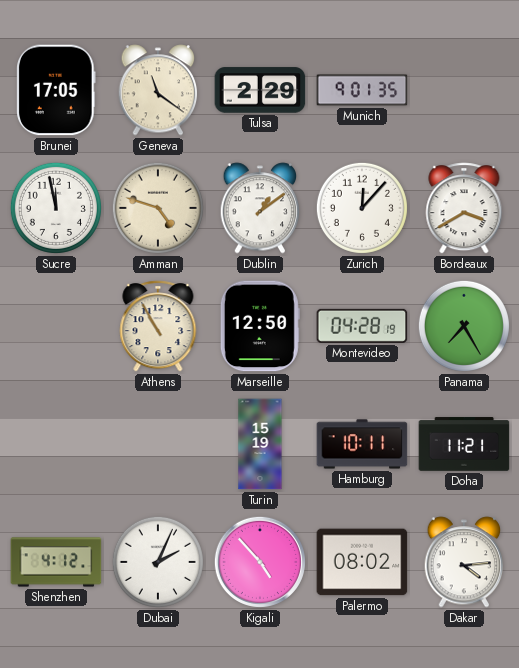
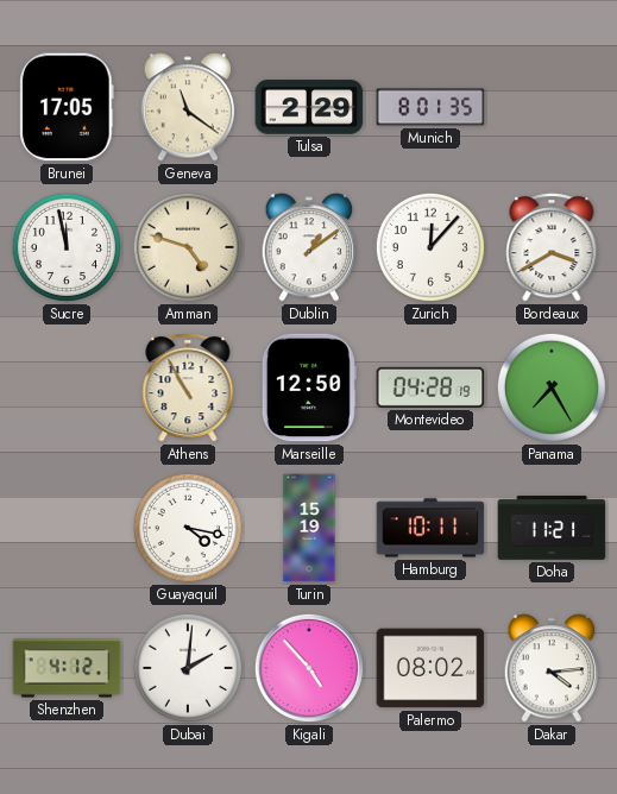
Munich: 9:01 -> 8:01
Guayaquil: none -> 4:17
Dubai: 2:04 -> 2:01
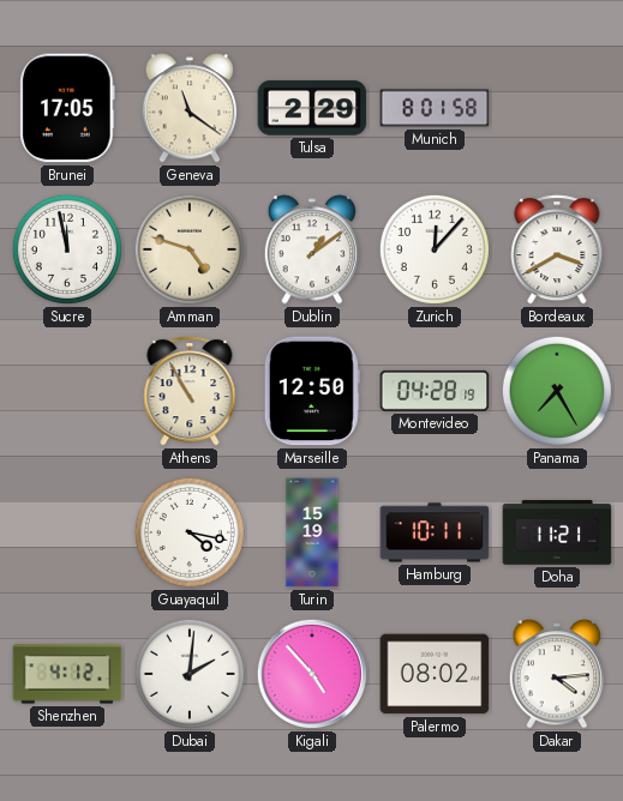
Munich: 8:01:35 -> 8:01:58
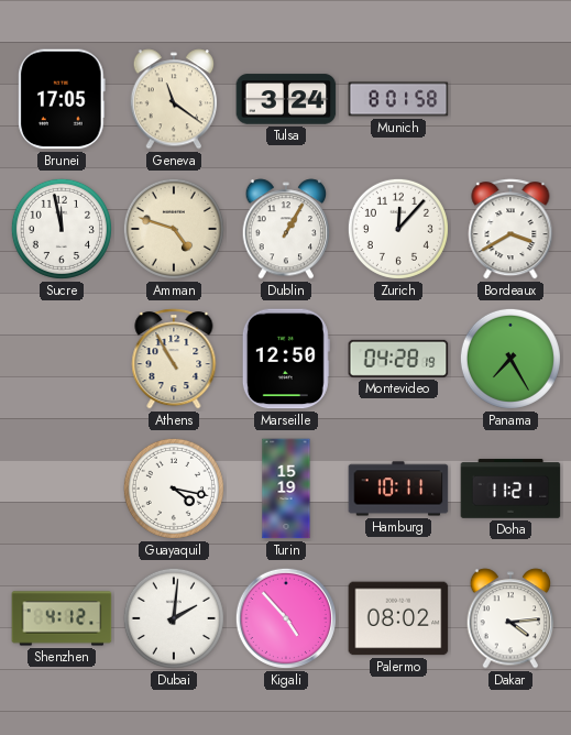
Tulsa: 2:29 -> 3:24
Dublin: 1:09 -> 1:05
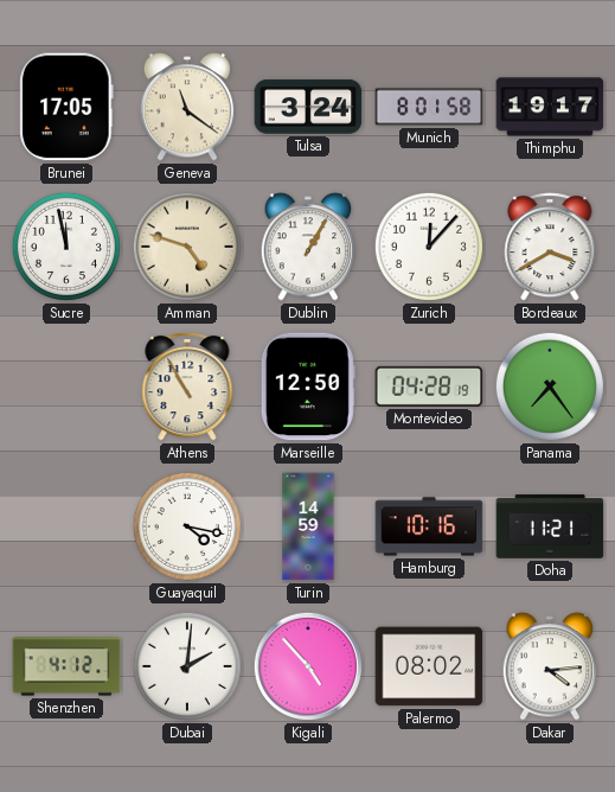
Thimphu: none -> 19:17
Panama: 7:25 -> 7:24
Turin: 15:19 -> 14:59
Hamburg: 10:11 -> 10:16
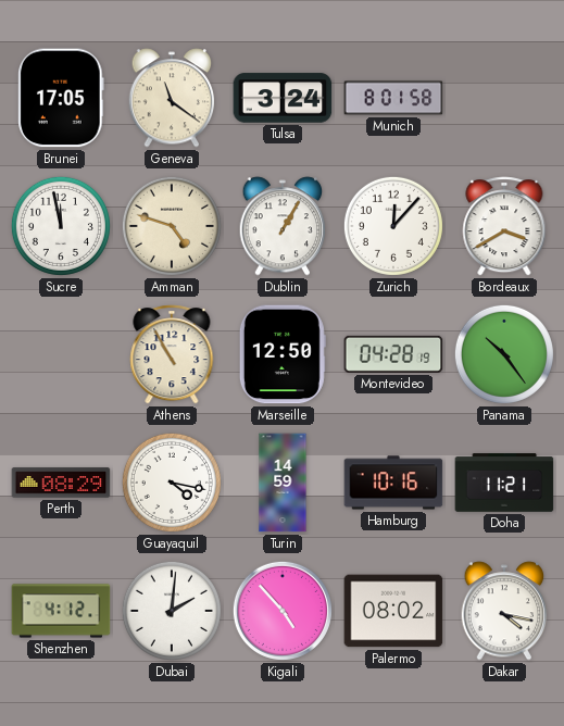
Thimphu: 19:17 -> none
Panama: 7:24 -> 10:24
Perth: none -> 08:29
Dakar: 4:14 -> 4:17
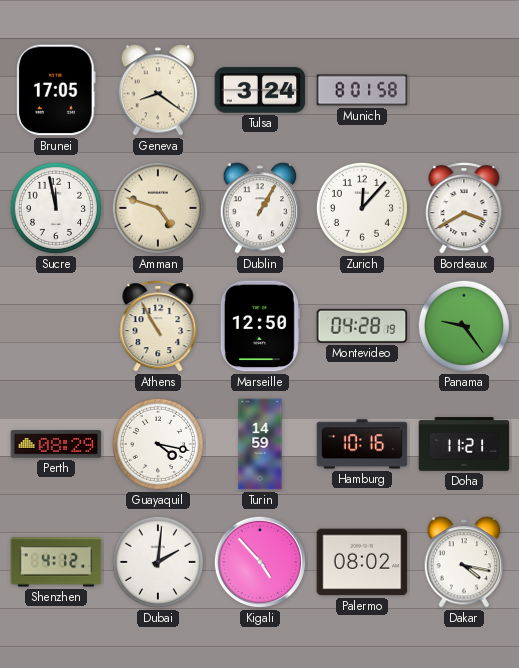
Geneva: 11:21 -> 8:21
Panama: 10:24 -> 9:24
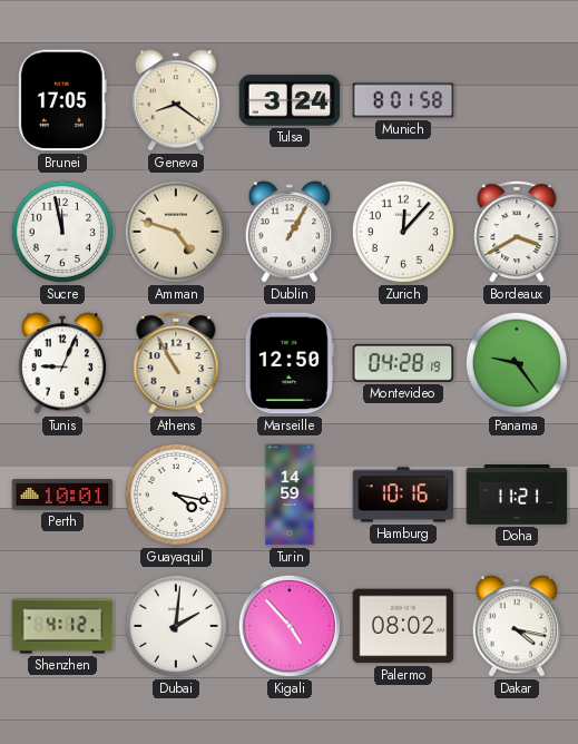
Tunis: none -> 9:04
Perth: 08:29 -> 10:01
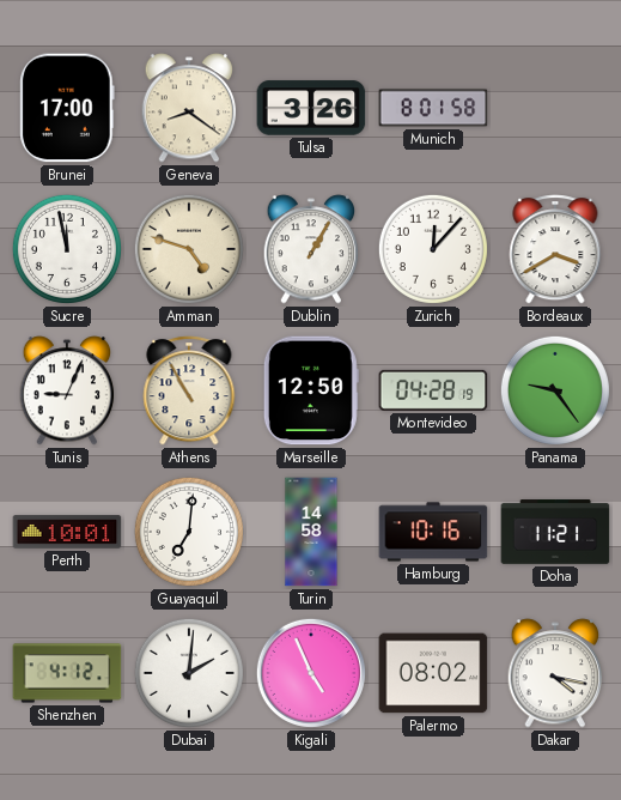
Brunei: 17:05 -> 17:00
Tulsa: 3:24 -> 3:26
Guayaquil: 4:17 -> 7:01
Turin: 14:59 -> 14:58
Kigali: 4:53 -> 4:56
